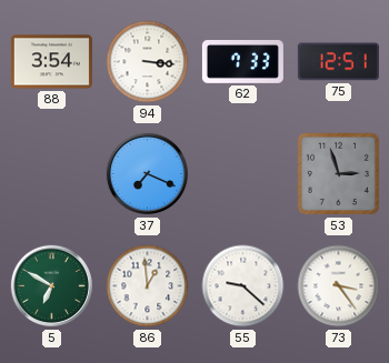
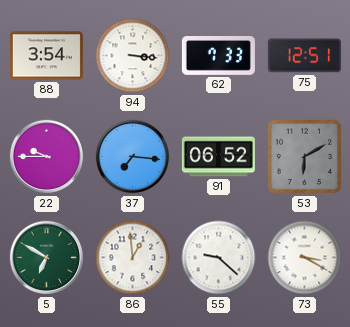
22: none -> 9:45
37: 7:19 -> 7:16
91: none -> 06:52
53: 2:57 -> 6:10
73: 3:24 -> 3:20
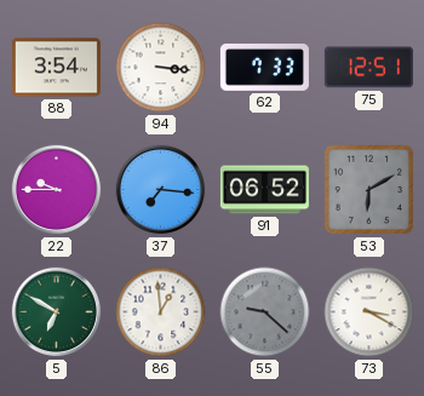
55 dial: white -> grey
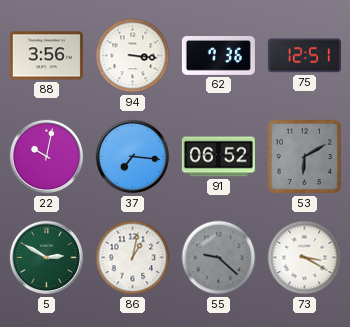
88: 3:54 -> 3:56
62: 7:33 -> 7:36
22: 9:45 -> 10:02
5: 6:50 -> 2:50
86: 12:59 -> 1:02
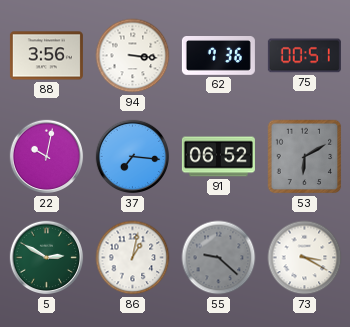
75: 12:51 -> 00:51
